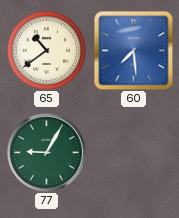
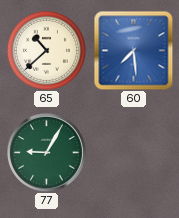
65: 10:39 -> 10:38
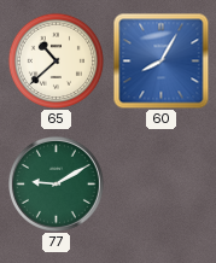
60: 7:29 -> 8:05
77: 9:05 -> 9:10
